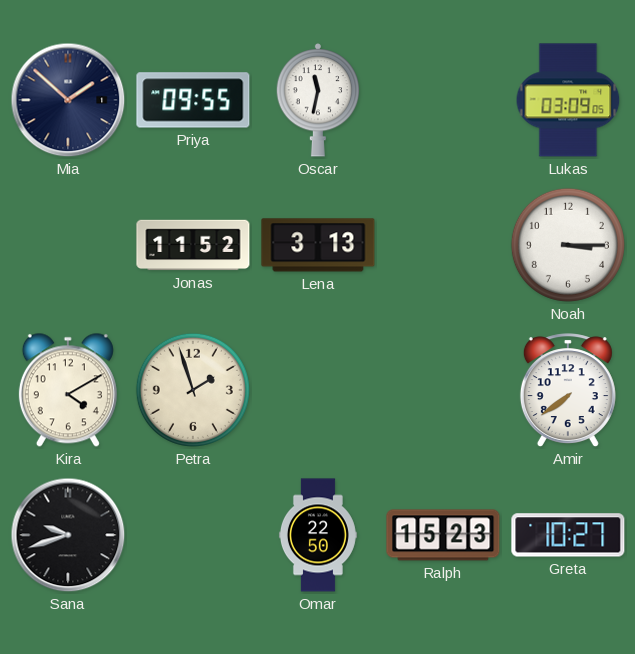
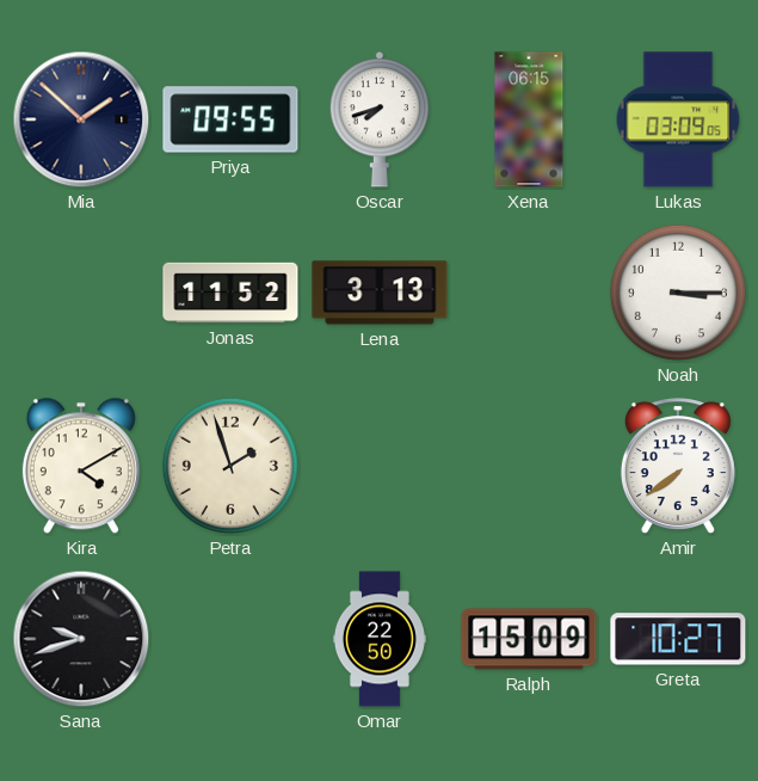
Oscar: 11:32 -> 7:42
Xena: none -> 06:15
Ralph: 15:23 -> 15:09
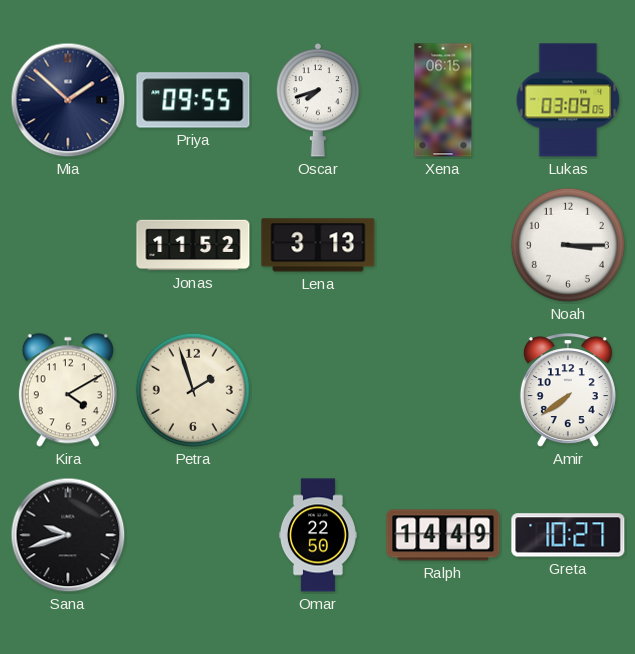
Ralph: 15:09 -> 14:49
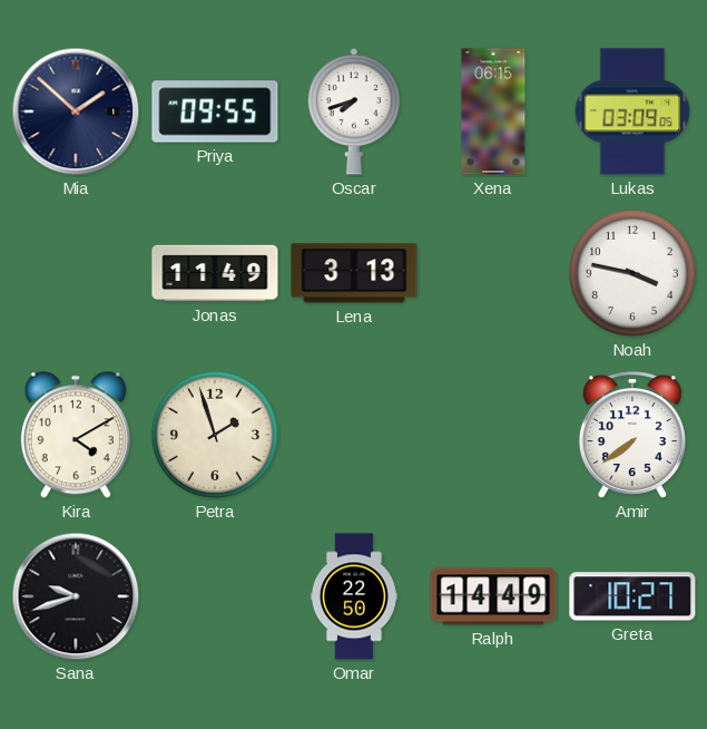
Jonas: 11:52 -> 11:49
Noah: 3:15 -> 3:47
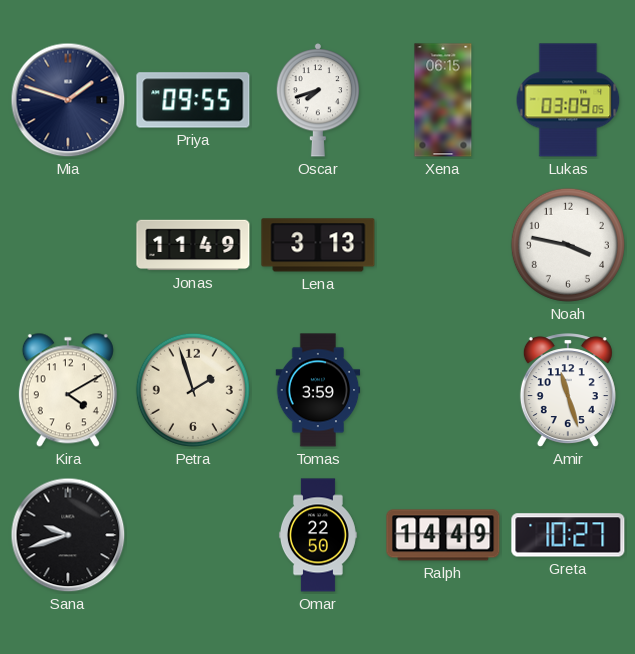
Mia: 1:52 -> 1:48
Tomas: none -> 3:59
Amir: 7:39 -> 11:27
